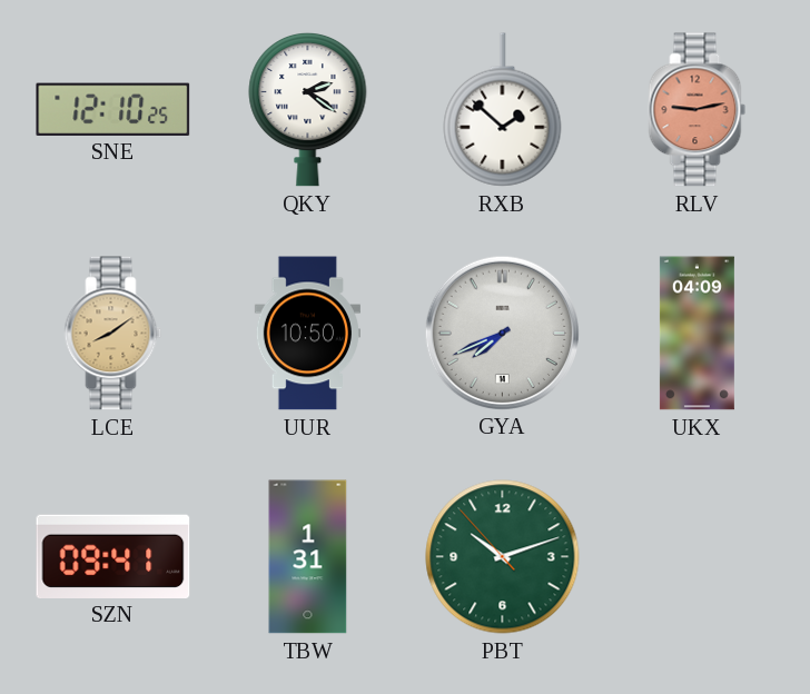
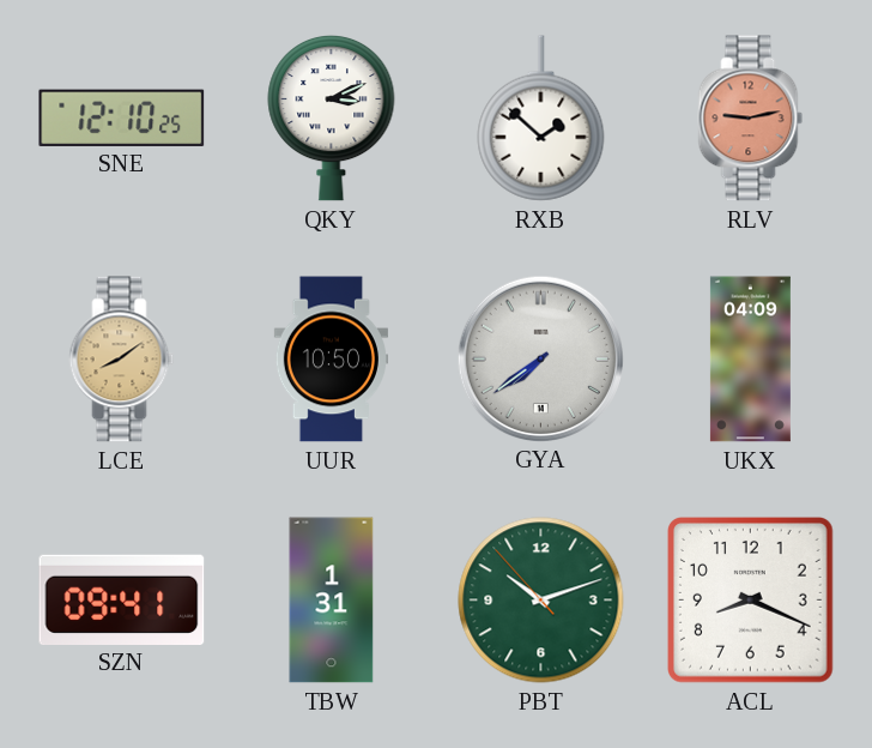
QKY: 2:21 -> 3:11
GYA: 7:41 -> 7:39
ACL: none -> 8:19
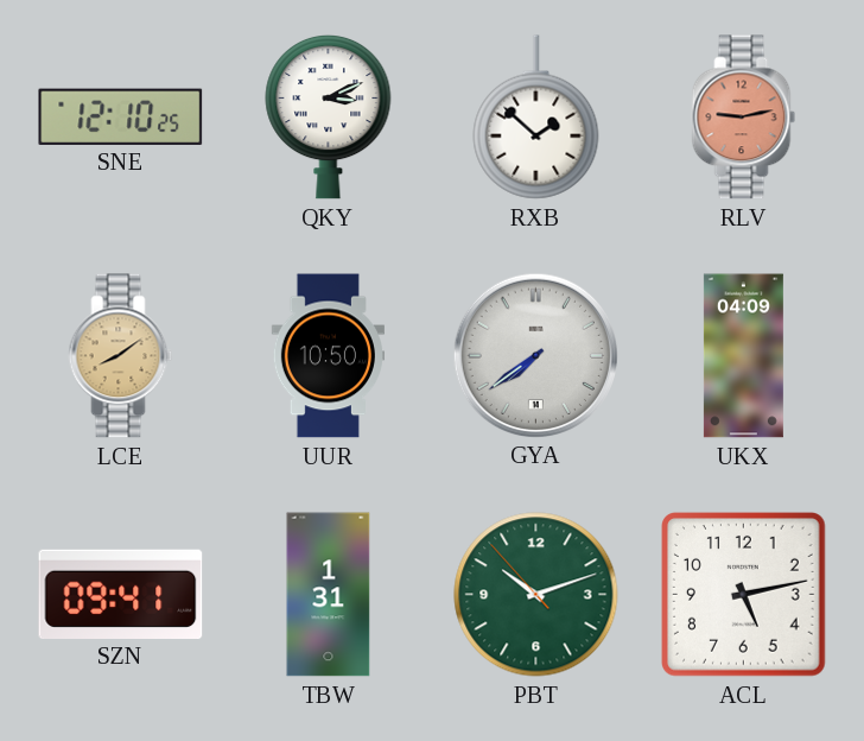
ACL: 8:19 -> 5:13
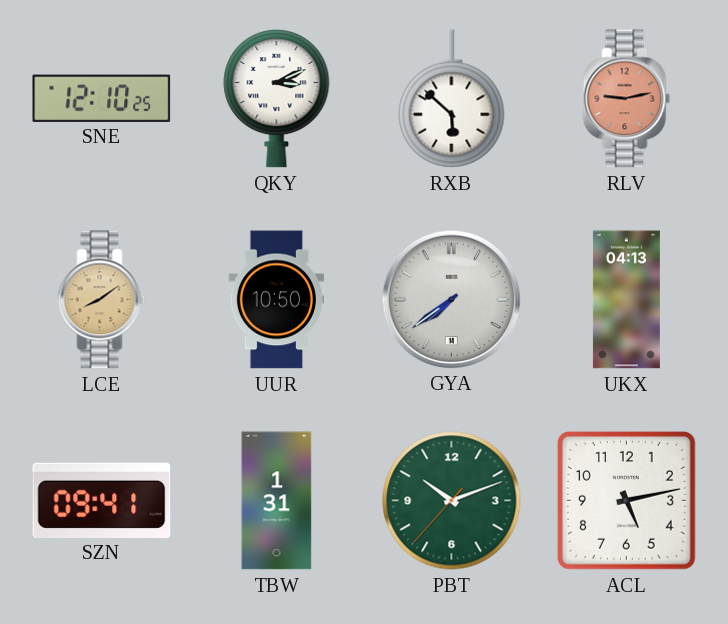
RXB: 1:52 -> 5:52
UKX: 04:09 -> 04:13
PBT: 10:11:53 -> 10:11:37
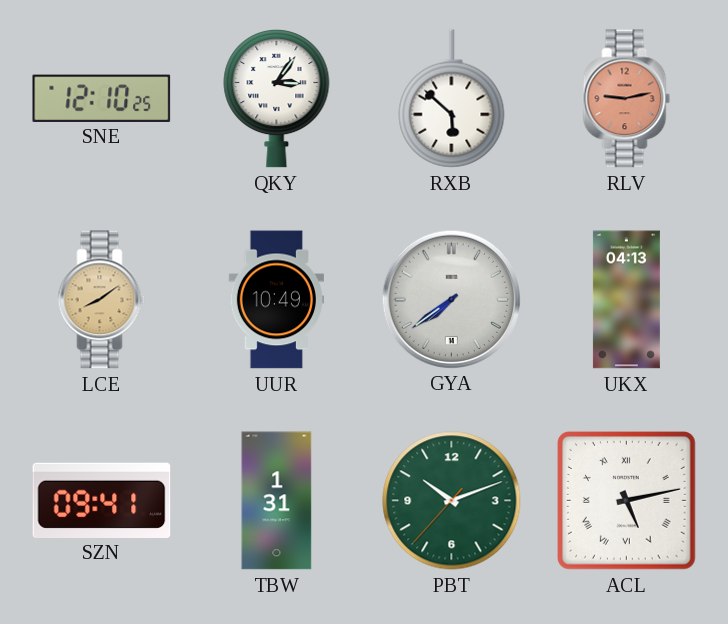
QKY: 3:11 -> 3:06
UUR: 10:50 -> 10:49
ACL numerals: Arabic -> Roman
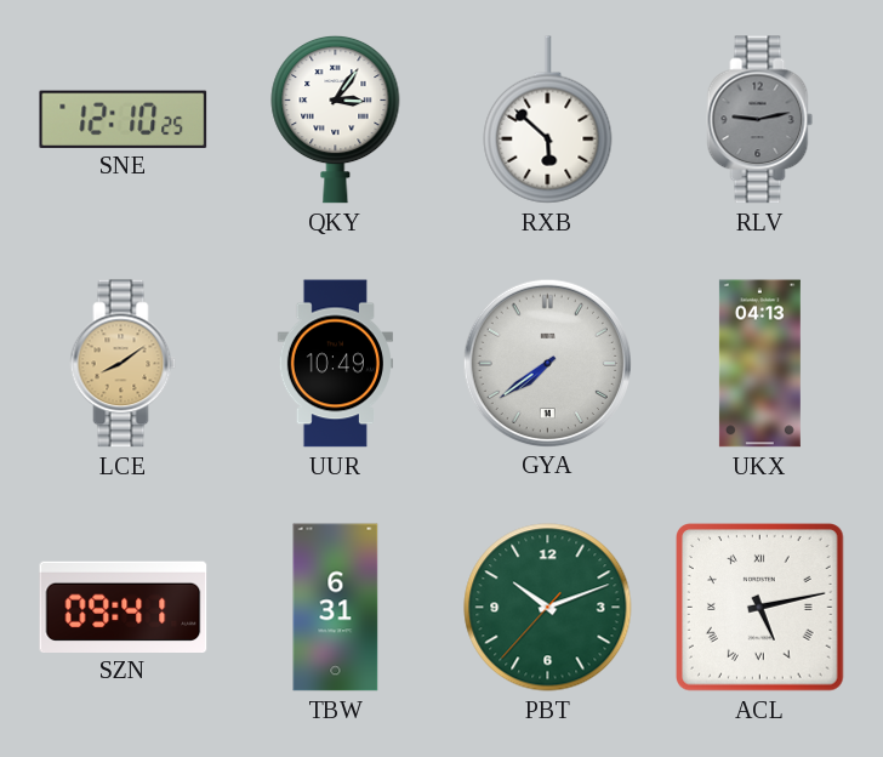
RLV dial: salmon -> grey
TBW: 1:31 -> 6:31
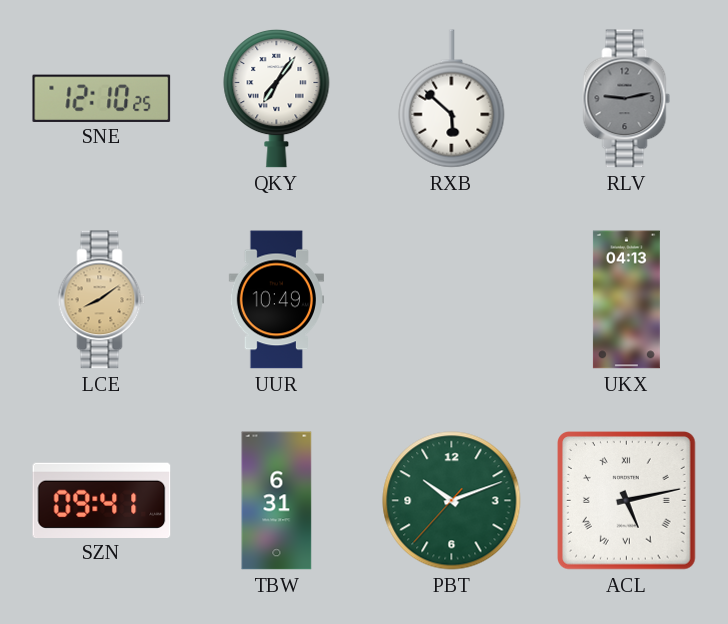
QKY: 3:06 -> 7:06
GYA: 7:39 -> none
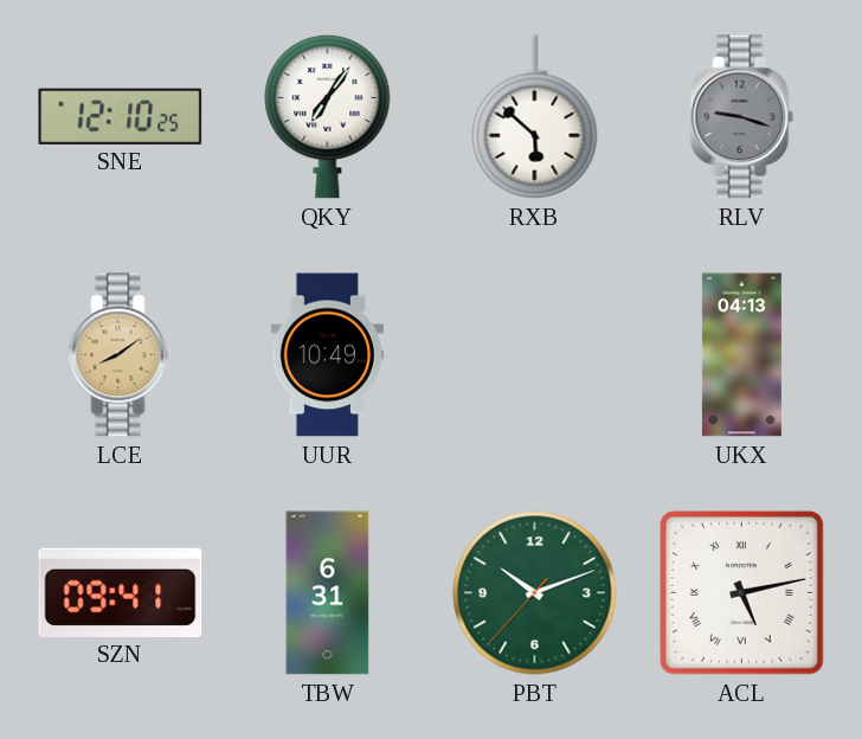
RLV: 9:13 -> 9:18
